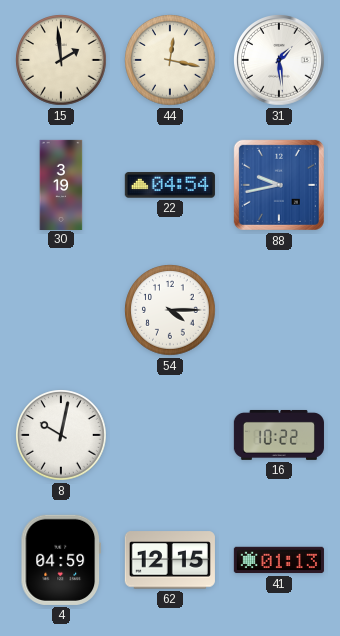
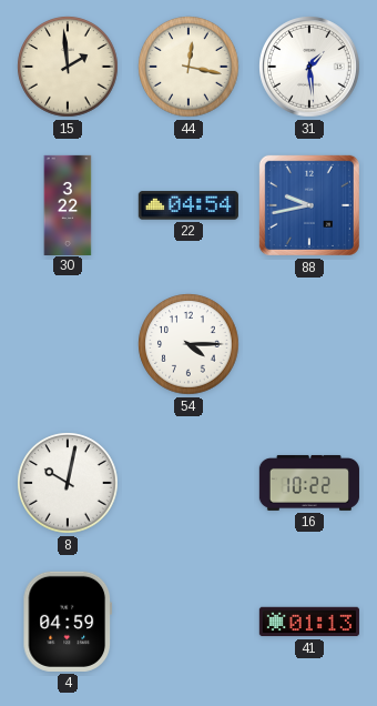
30: 3:19 -> 3:22
62: 12:15 -> none
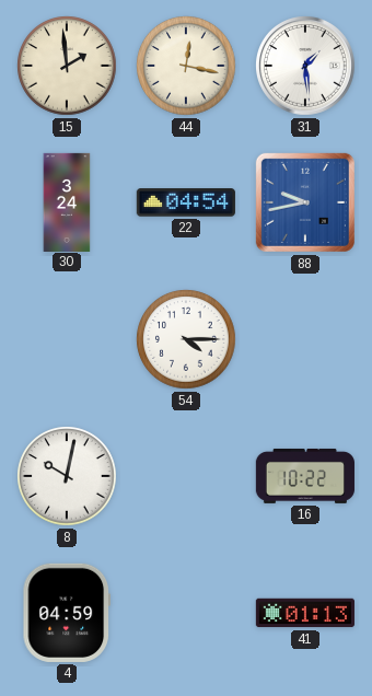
30: 3:22 -> 3:24
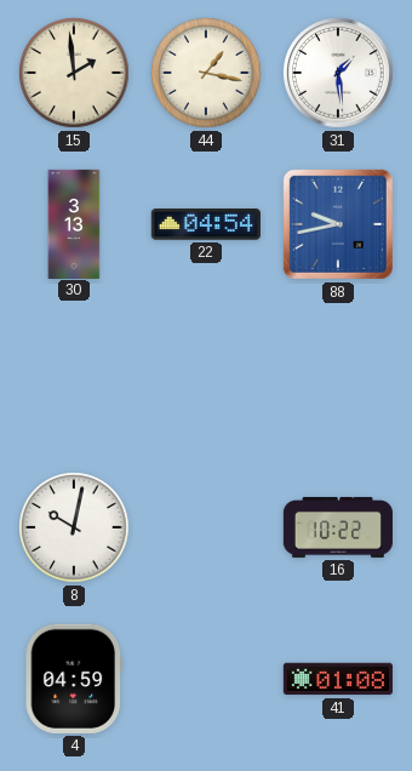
44: 12:17 -> 1:17
30: 3:24 -> 3:13
54: 4:15 -> none
41: 01:13 -> 01:08
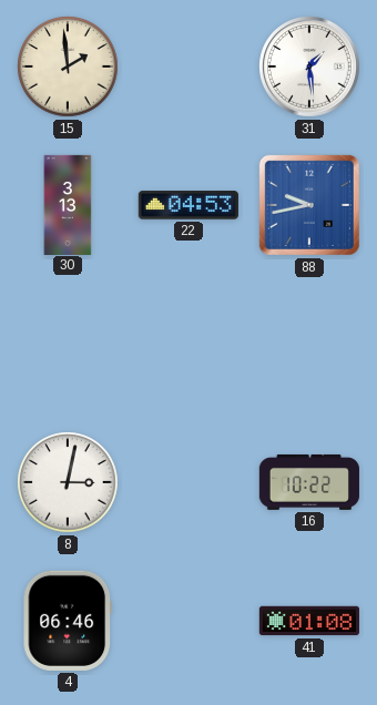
44: 1:17 -> none
22: 04:54 -> 04:53
8: 10:02 -> 3:02
4: 04:59 -> 06:46
